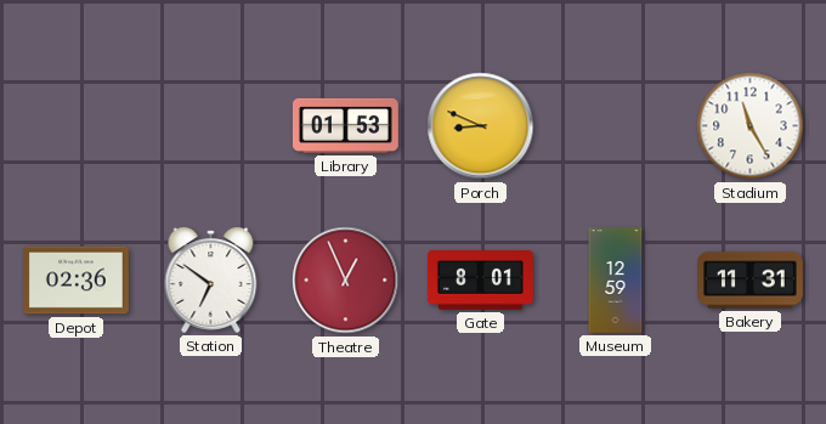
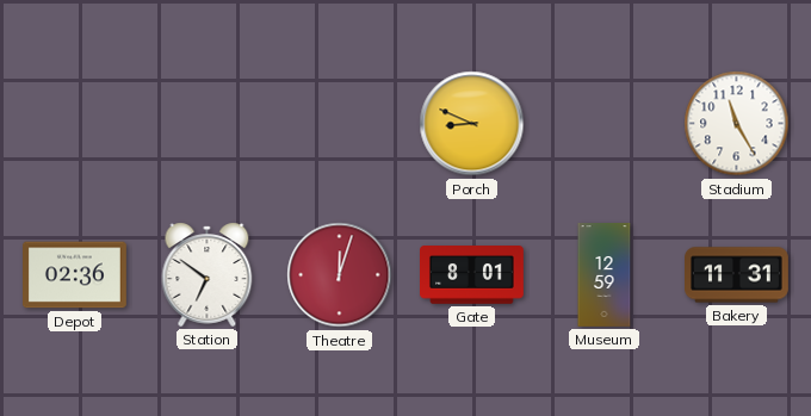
Library: 01:53 -> none
Theatre: 12:56 -> 12:03
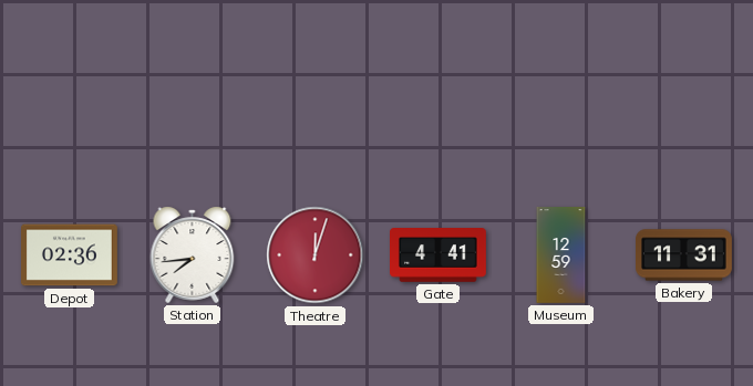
Porch: 8:49 -> none
Stadium: 11:25 -> none
Station: 6:51 -> 7:44
Gate: 8:01 -> 4:41
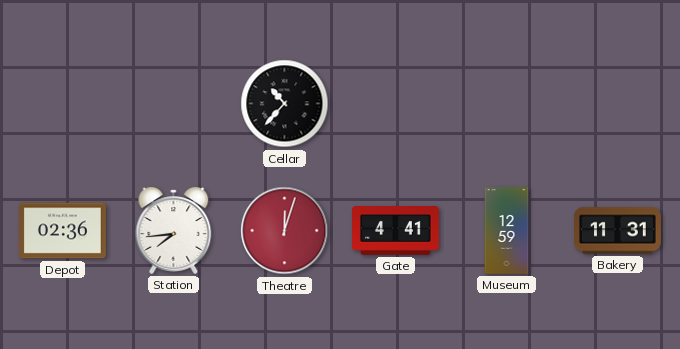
Cellar: none -> 10:37
